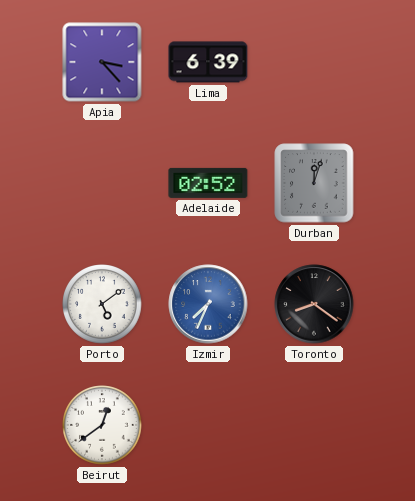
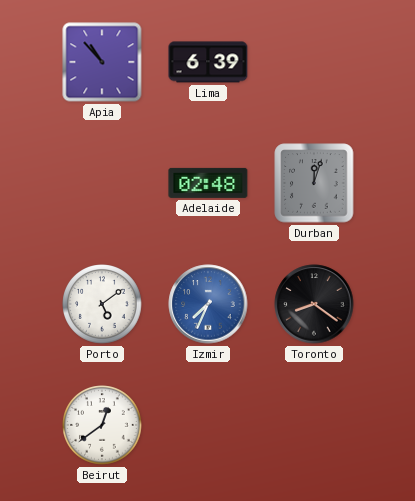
Apia: 3:23 -> 10:53
Adelaide: 02:52 -> 02:48
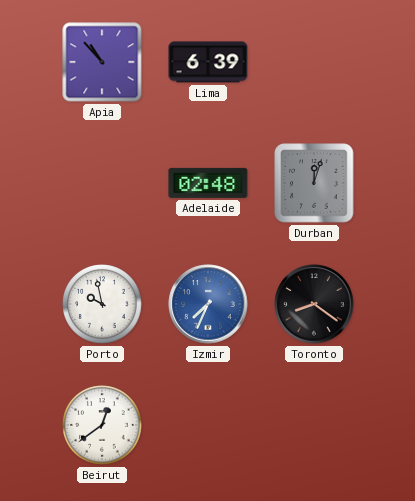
Porto: 5:09 -> 9:58
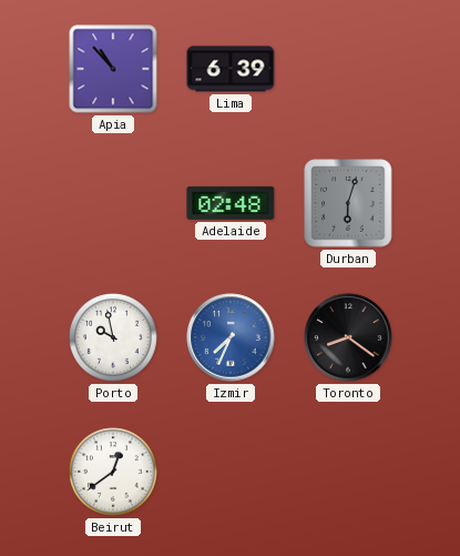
Durban: 12:03 -> 6:03
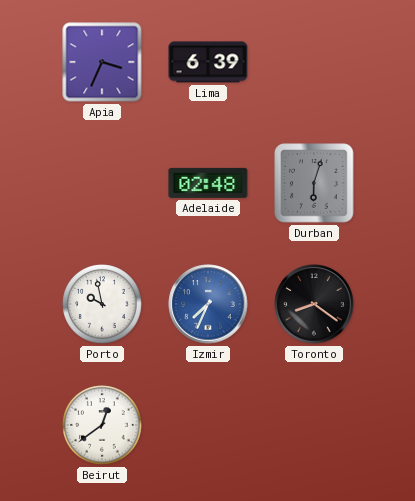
Apia: 10:53 -> 3:34
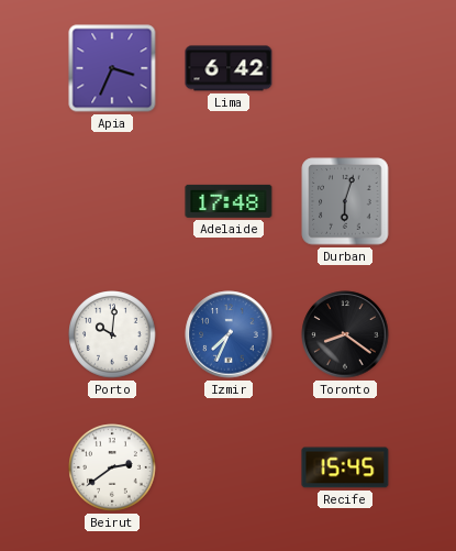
Lima: 6:39 -> 6:42
Adelaide: 02:48 -> 17:48
Porto: 9:58 -> 10:01
Beirut: 12:39 -> 2:39
Recife: none -> 15:45
